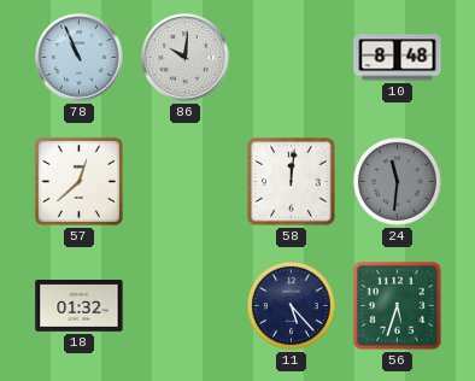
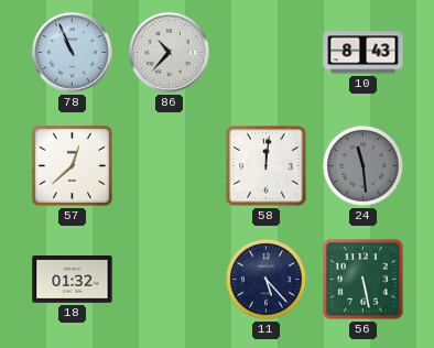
86: 10:01 -> 10:37
10: 8:48 -> 8:43
24: 11:31 -> 11:29
56: 5:33 -> 5:28
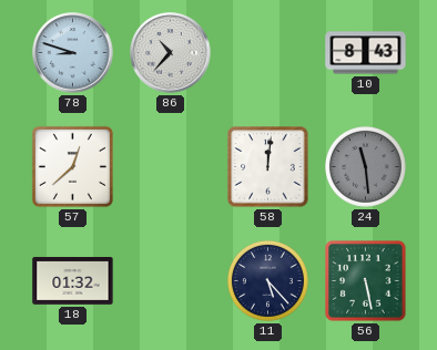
78: 10:56 -> 8:48
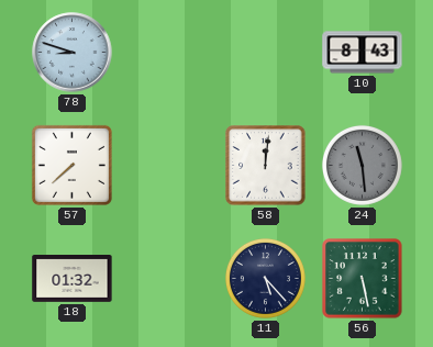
86: 10:37 -> none
57: 12:38 -> 7:38
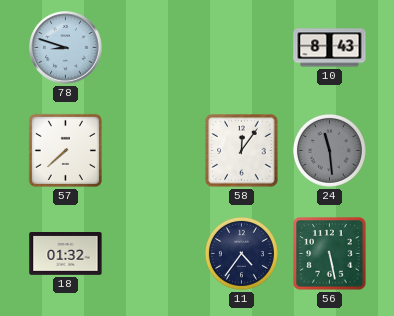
58: 12:01 -> 12:06
11: 5:23 -> 4:36
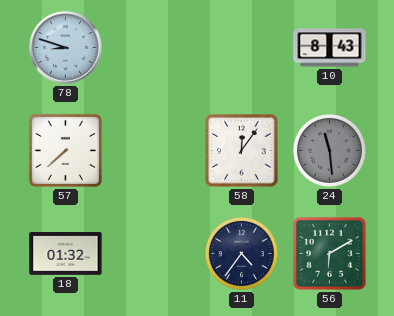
56: 5:28 -> 6:10
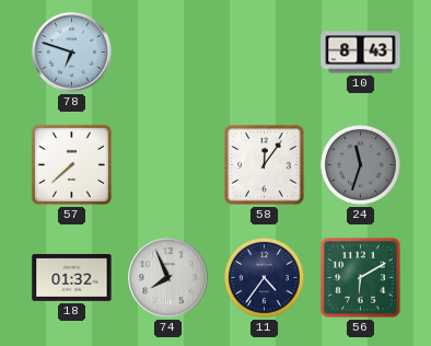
78: 8:48 -> 6:48
24: 11:29 -> 11:33
74: none -> 7:56
